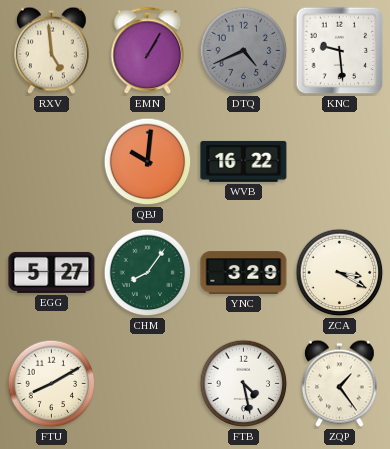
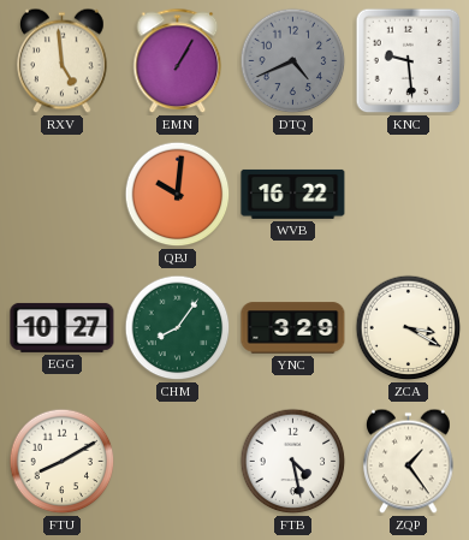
EGG: 5:27 -> 10:27
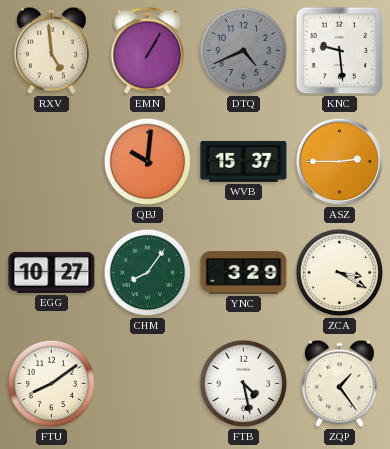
WVB: 16:22 -> 15:37
ASZ: none -> 2:45
FTU: 8:10 -> 8:09
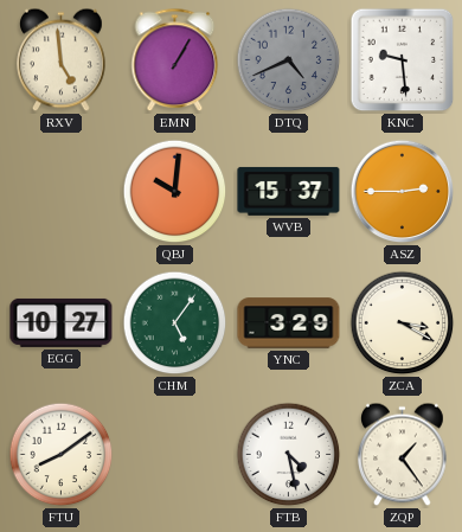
CHM: 8:06 -> 5:06
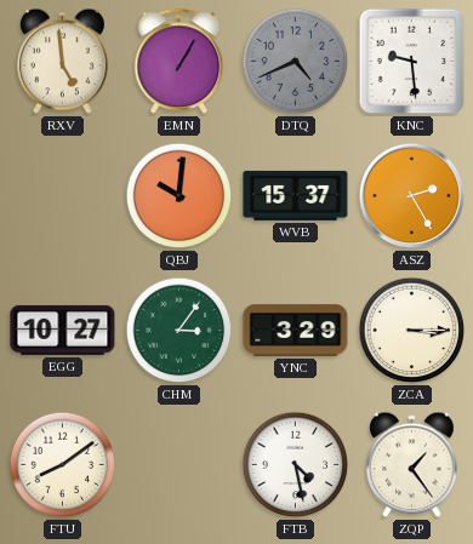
ASZ: 2:45 -> 2:25
CHM: 5:06 -> 3:06
ZCA: 3:20 -> 3:15
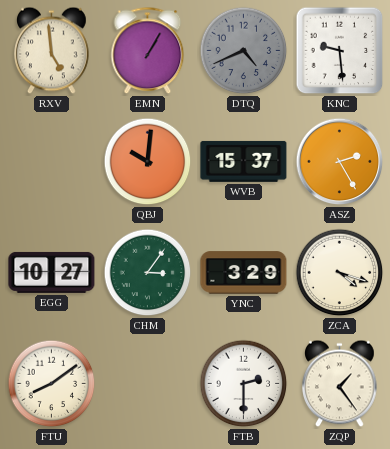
ZCA: 3:15 -> 4:18
FTB: 4:28 -> 2:30
